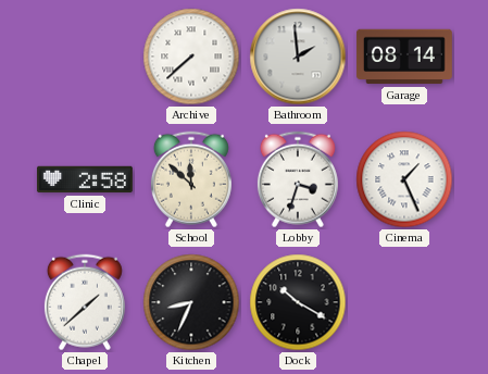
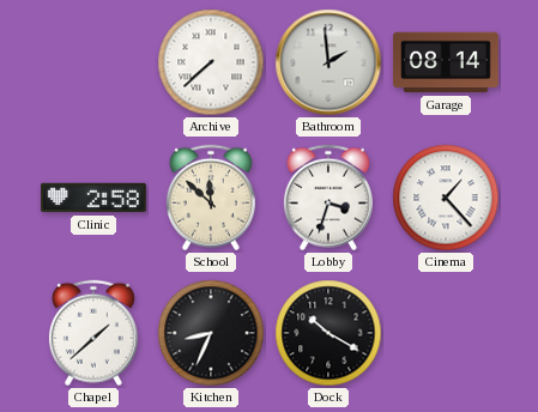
Cinema: 1:26 -> 1:23
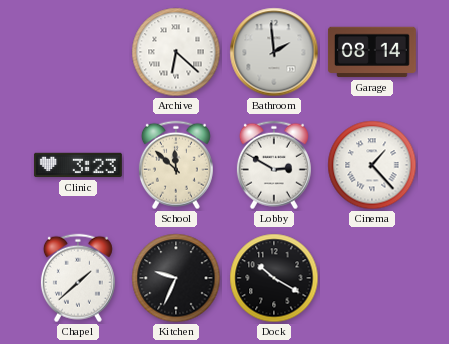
Archive: 7:38 -> 6:22
Clinic: 2:58 -> 3:23
Lobby: 3:33 -> 2:50
Kitchen: 8:34 -> 9:34
